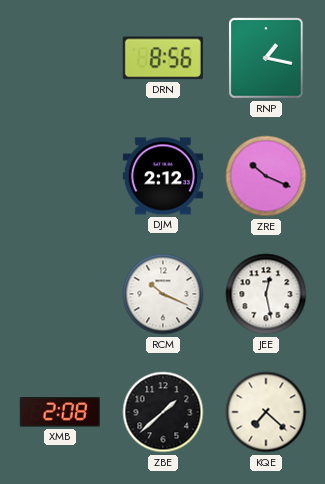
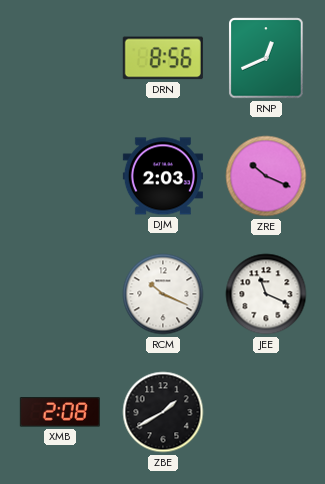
RNP: 1:17 -> 12:41
DJM: 2:12 -> 2:03
JEE: 12:28 -> 11:19
ZBE: 1:38 -> 1:40
KQE: 7:22 -> none
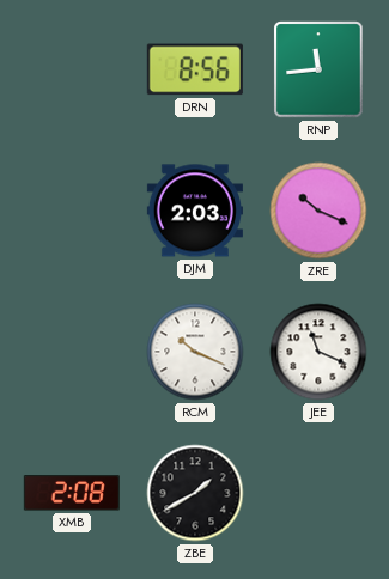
RNP: 12:41 -> 11:44
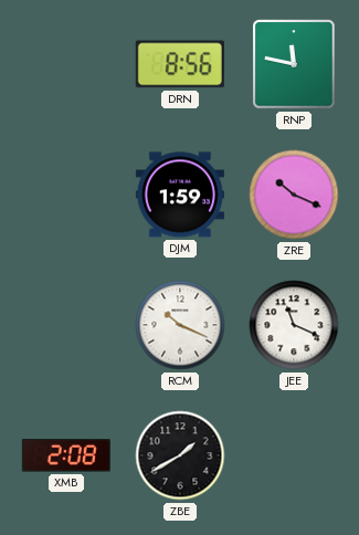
RNP: 11:44 -> 11:47
DJM: 2:03 -> 1:59
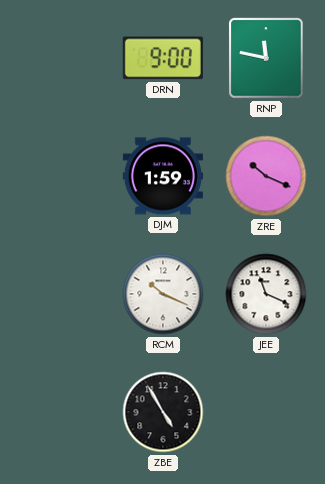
DRN: 8:56 -> 9:00
XMB: 2:08 -> none
ZBE: 1:40 -> 4:55
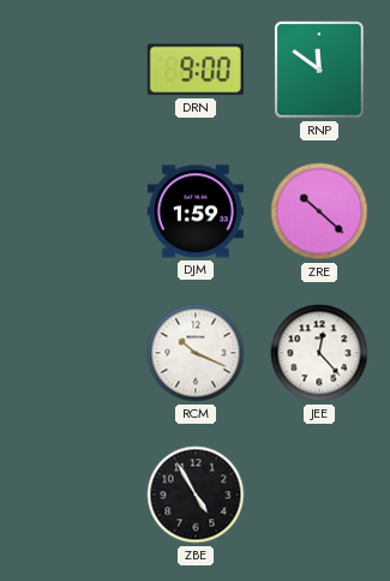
RNP: 11:47 -> 11:51
ZRE: 10:19 -> 10:22
JEE: 11:19 -> 12:23
